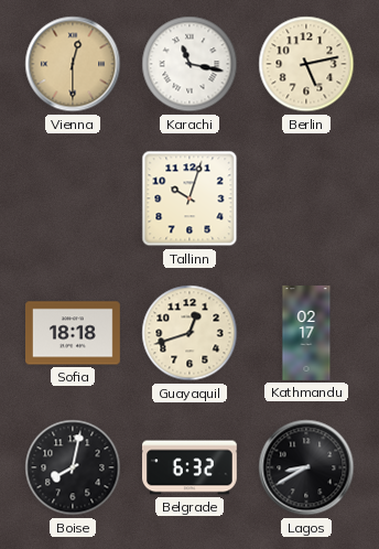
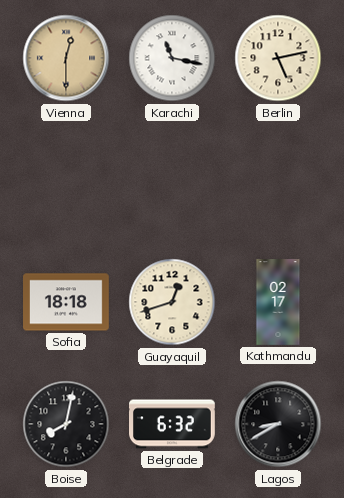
Tallinn: 10:03 -> none
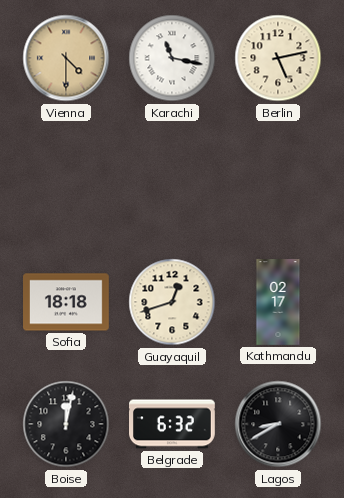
Vienna: 12:30 -> 4:30
Boise: 8:02 -> 12:02
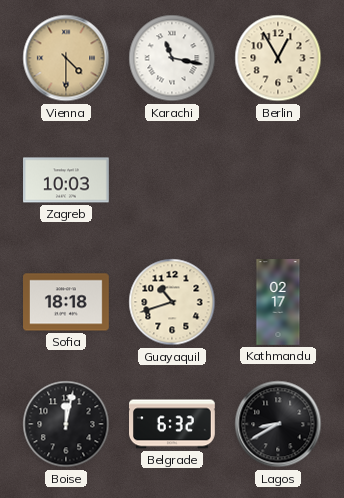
Berlin: 5:13 -> 12:55
Zagreb: none -> 10:03
Guayaquil: 12:42 -> 10:42
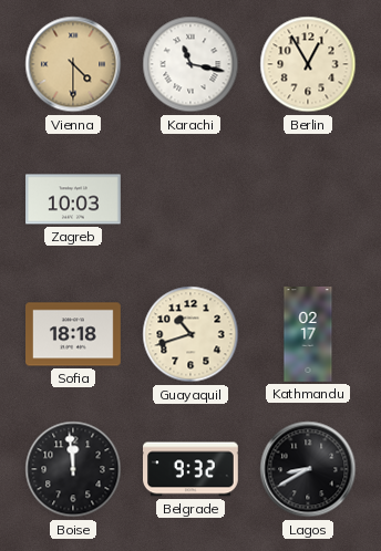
Boise: 12:02 -> 11:59
Belgrade: 6:32 -> 9:32
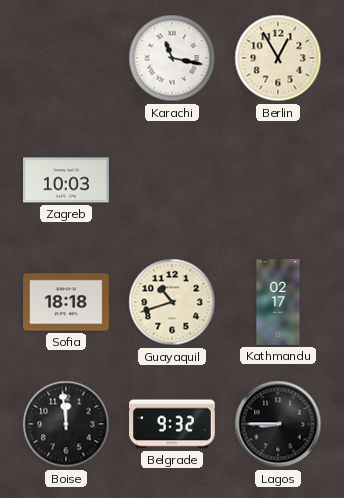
Vienna: 4:30 -> none
Lagos: 8:40 -> 8:45
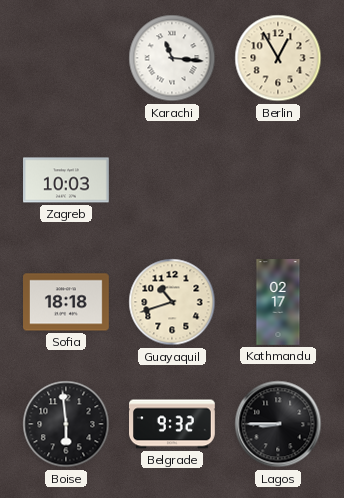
Karachi: 11:17 -> 11:16
Boise: 11:59 -> 5:59
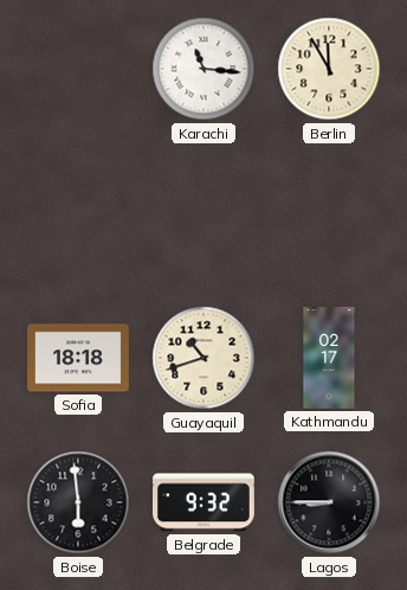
Berlin: 12:55 -> 11:55
Zagreb: 10:03 -> none
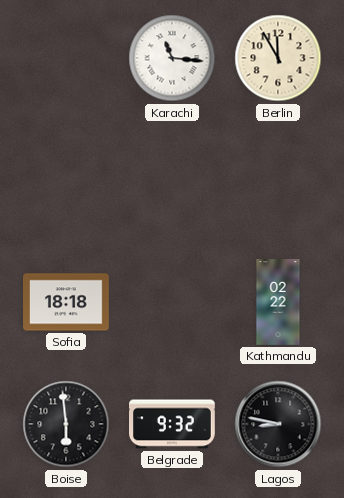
Guayaquil: 10:42 -> none
Kathmandu: 02:17 -> 02:22
Lagos: 8:45 -> 8:47
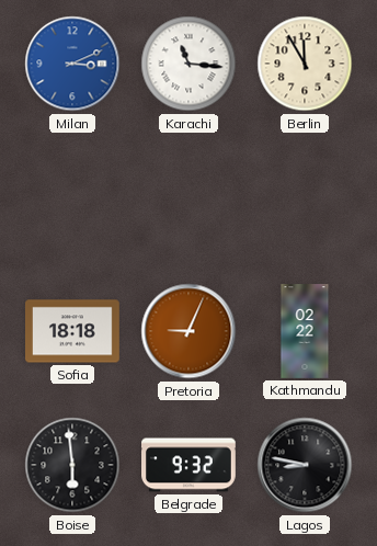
Milan: none -> 3:11
Pretoria: none -> 9:04
